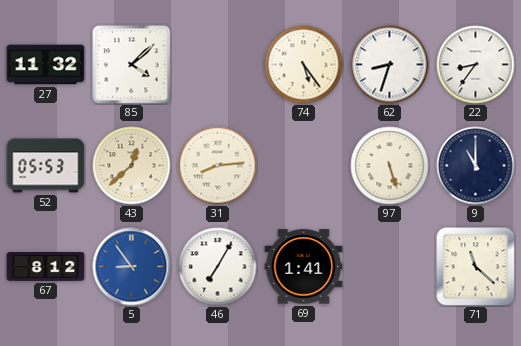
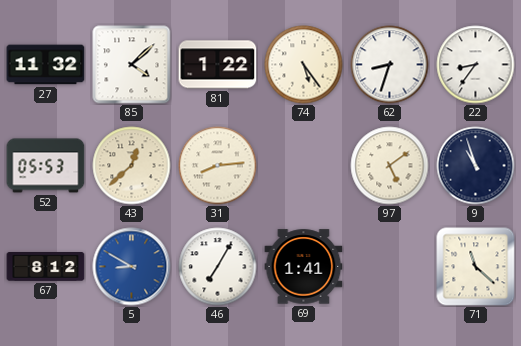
81: none -> 1:22
97: 5:27 -> 5:09
9: 11:00 -> 10:57
5: 8:54 -> 8:50
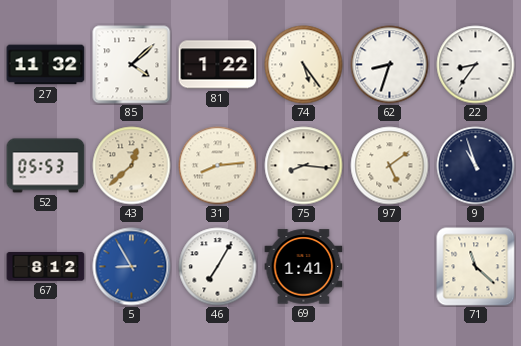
75: none -> 8:16
5: 8:50 -> 8:55
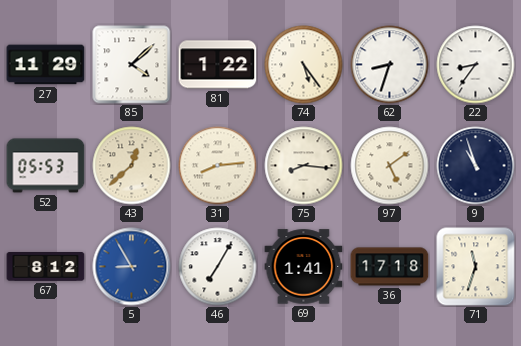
27: 11:32 -> 11:29
36: none -> 17:18
71: 11:22 -> 11:33
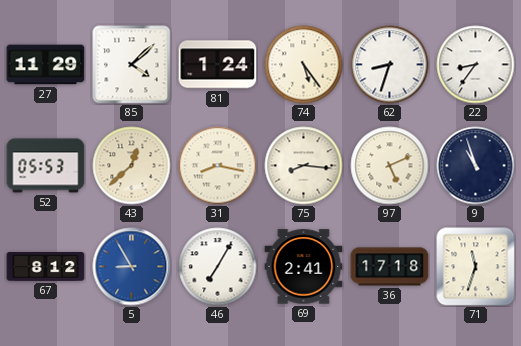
81: 1:22 -> 1:24
31: 8:14 -> 8:17
97: 5:09 -> 5:11
69: 1:41 -> 2:41
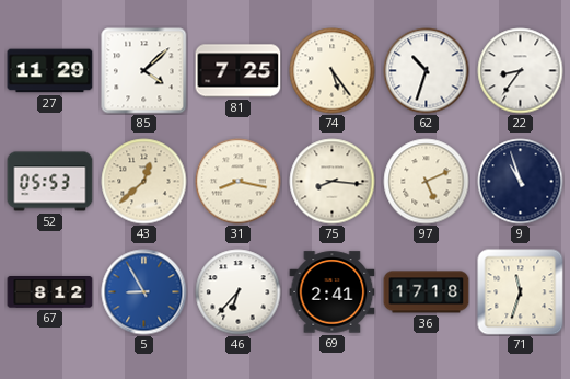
81: 1:24 -> 7:25
62: 8:33 -> 10:33
46: 7:05 -> 6:37
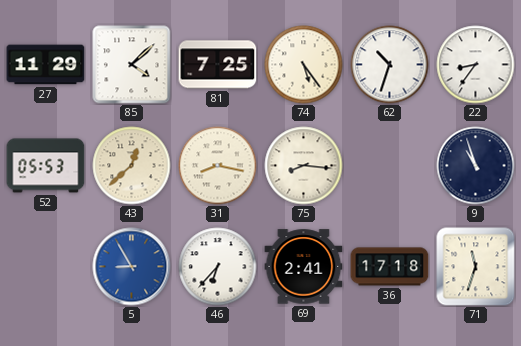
97: 5:11 -> none
67: 8:12 -> none
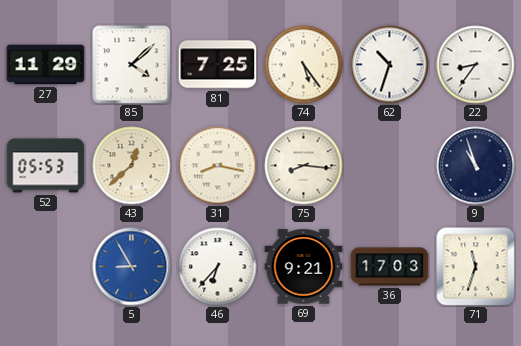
69: 2:41 -> 9:21
36: 17:18 -> 17:03
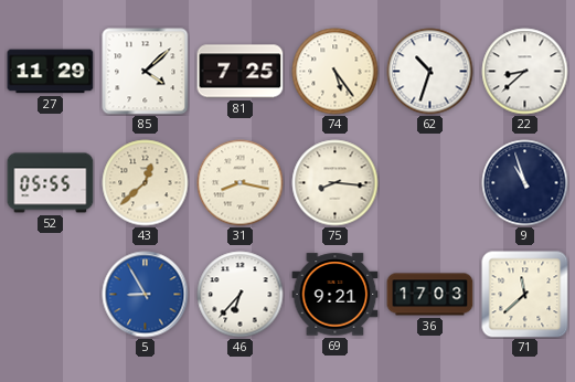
22: 8:36 -> 8:38
52: 05:53 -> 05:55
71: 11:33 -> 11:38
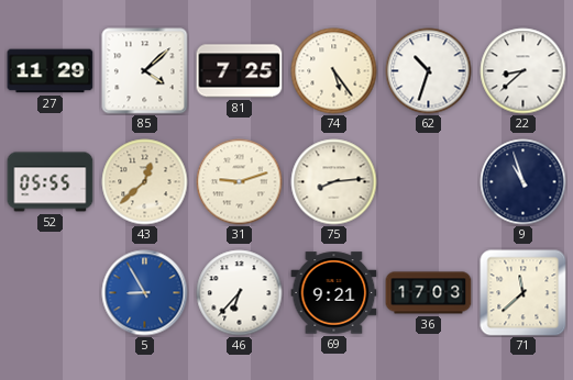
31: 8:17 -> 9:12
75: 8:16 -> 8:14
